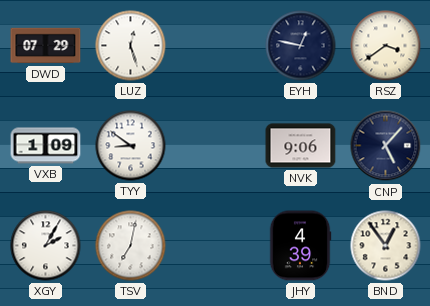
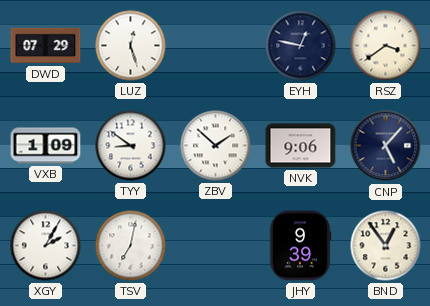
ZBV: none -> 1:52
JHY: 4:39 -> 9:39
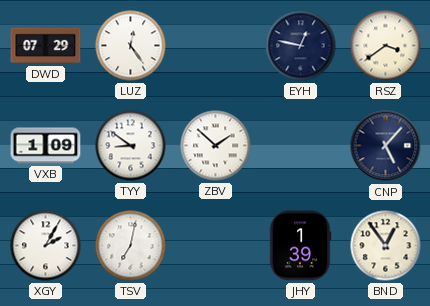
LUZ: 12:27 -> 12:24
NVK: 9:06 -> none
JHY: 9:39 -> 1:39
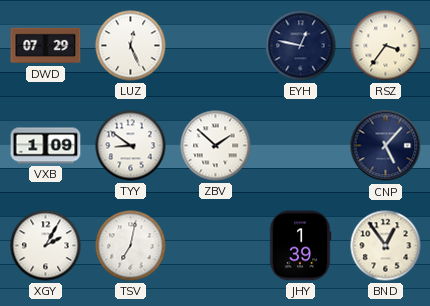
LUZ: 12:24 -> 12:26
RSZ: 3:39 -> 3:36
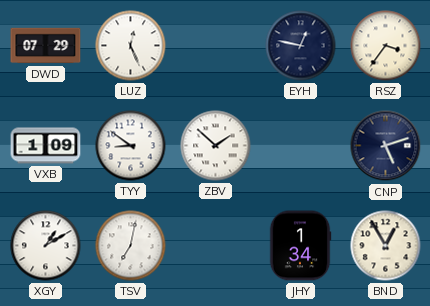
CNP: 5:07 -> 5:12
XGY: 2:05 -> 1:10
JHY: 1:39 -> 1:34
BND: 12:54 -> 12:55
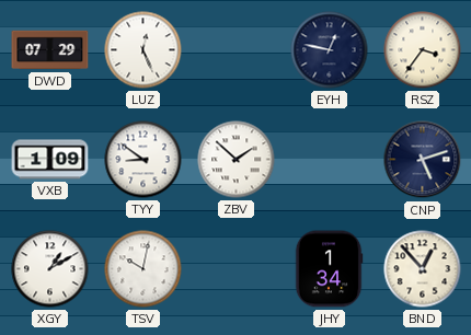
TSV: 7:02 -> 10:02
BND: 12:55 -> 12:53
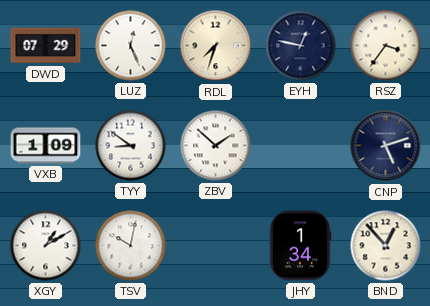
RDL: none -> 7:33
